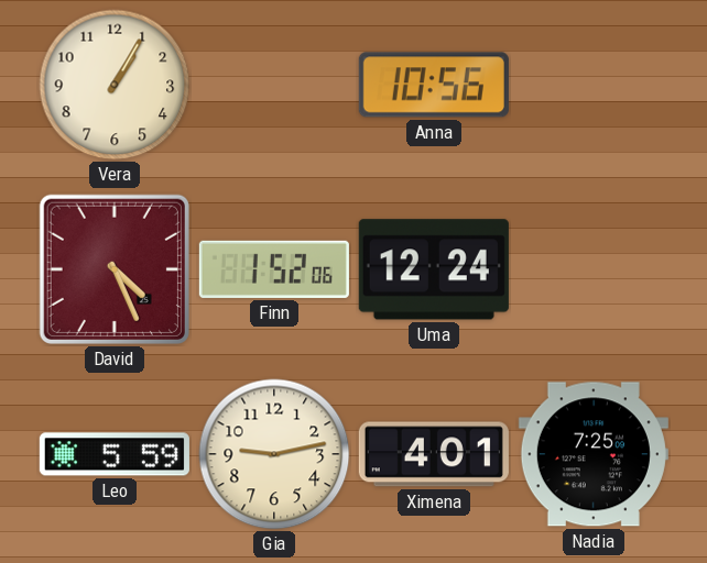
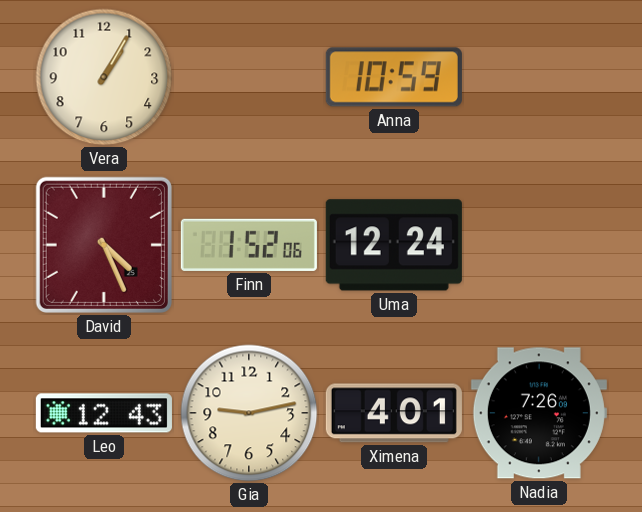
Anna: 10:56 -> 10:59
Leo: 5:59 -> 12:43
Nadia: 7:25 -> 7:26
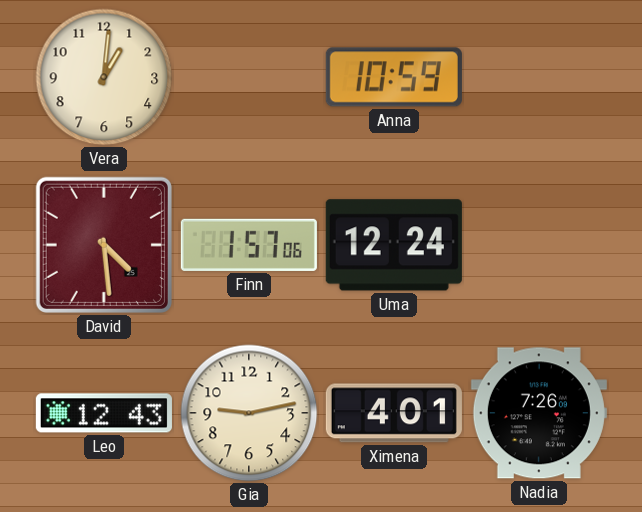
Vera: 1:05 -> 1:01
David: 4:26 -> 4:29
Finn: 1:52 -> 1:57
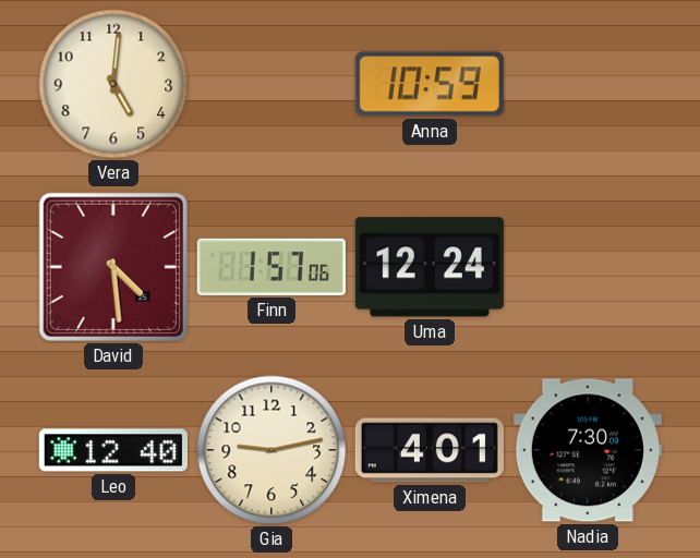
Vera: 1:01 -> 5:01
Leo: 12:43 -> 12:40
Nadia: 7:26 -> 7:30
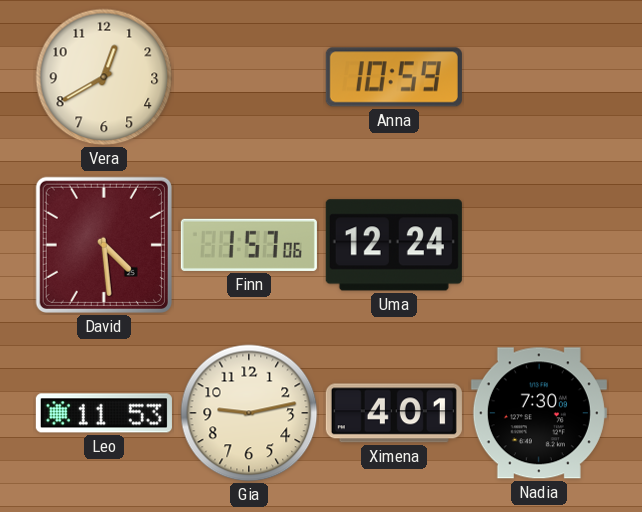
Vera: 5:01 -> 12:40
Leo: 12:40 -> 11:53
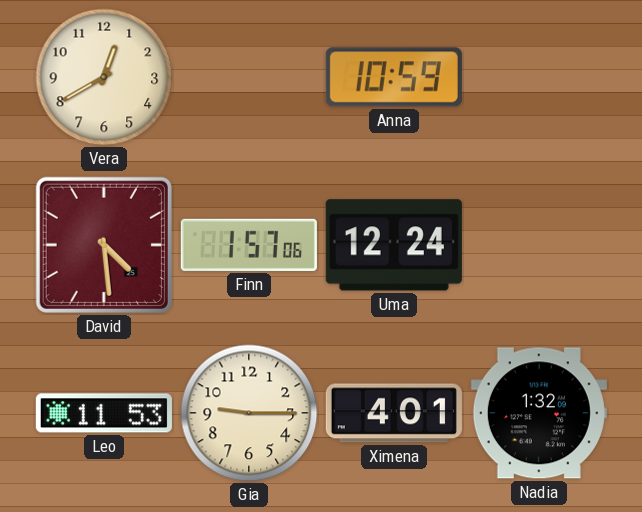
Gia: 9:13 -> 9:15
Nadia: 7:30 -> 1:32
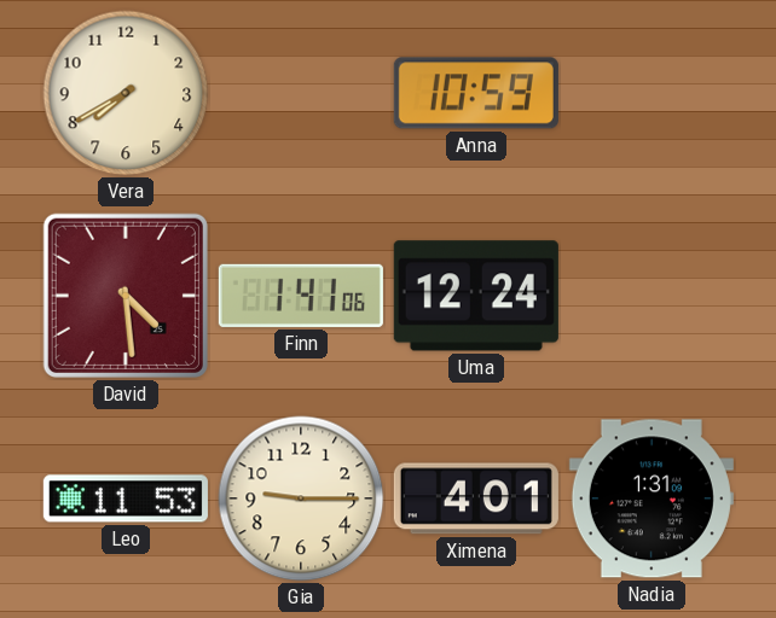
Vera: 12:40 -> 7:40
Finn: 1:57 -> 1:41
Nadia: 1:32 -> 1:31
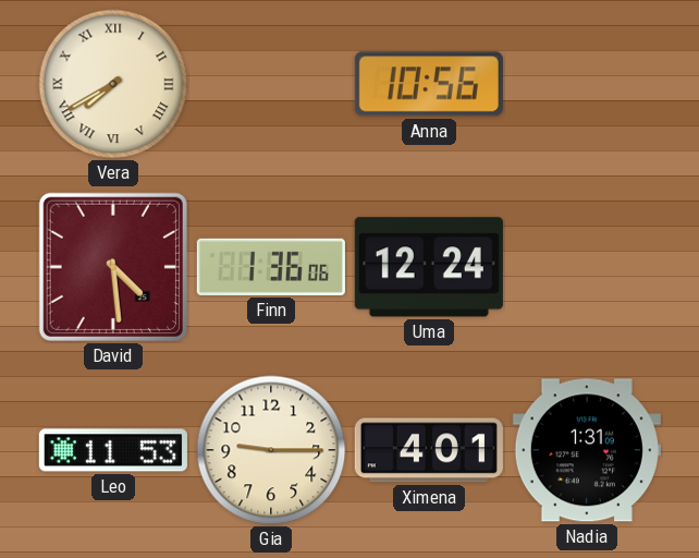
Vera numerals: Arabic -> Roman
Anna: 10:59 -> 10:56
Finn: 1:41 -> 1:36
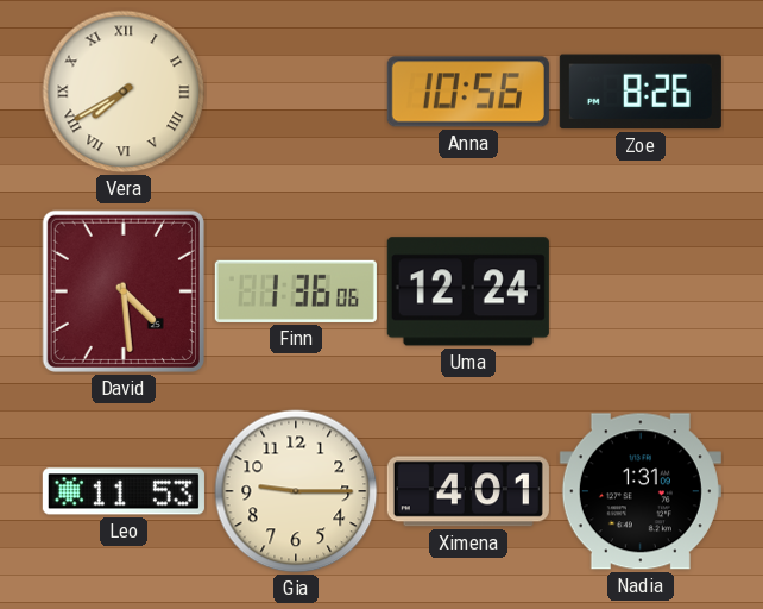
Zoe: none -> 8:26
